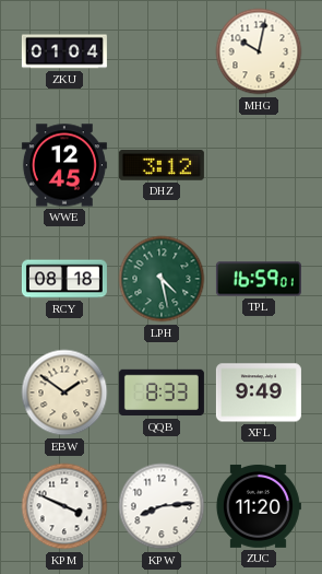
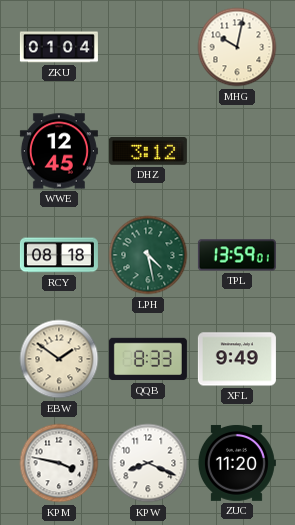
TPL: 16:59 -> 13:59
KPM: 3:49 -> 3:47
KPW: 8:14 -> 8:19
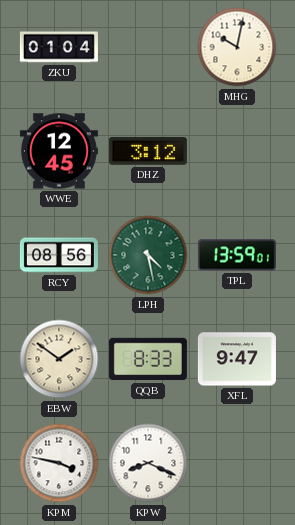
RCY: 08:18 -> 08:56
XFL: 9:49 -> 9:47
ZUC: 11:20 -> none
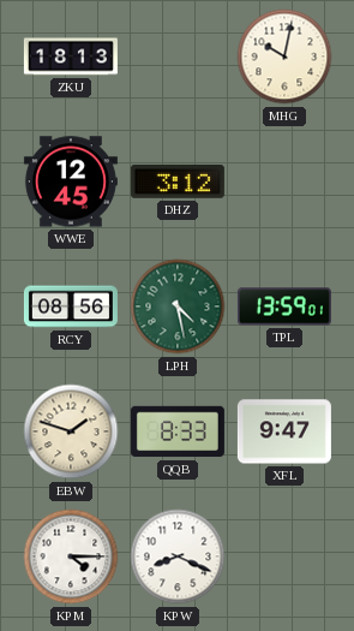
ZKU: 01:04 -> 18:13
EBW: 1:51 -> 1:48
KPM: 3:47 -> 4:15
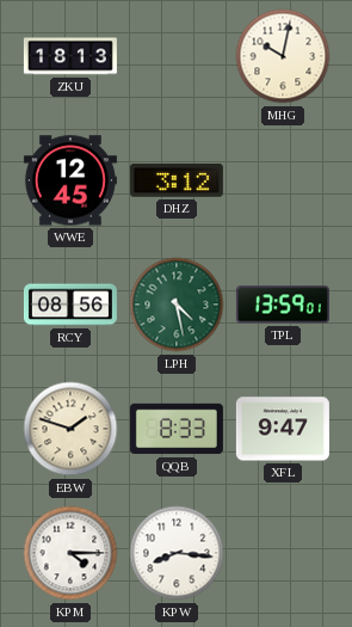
KPW: 8:19 -> 8:16
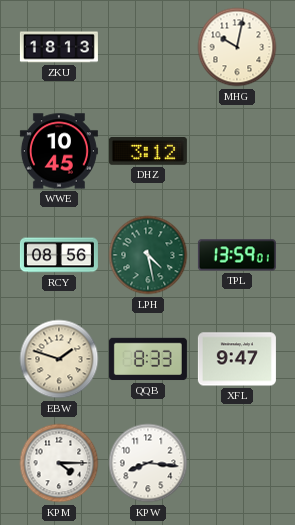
WWE: 12:45 -> 10:45
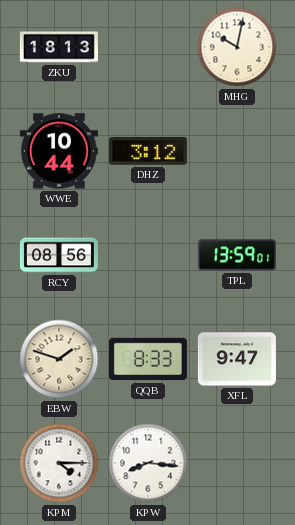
WWE: 10:45 -> 10:44
LPH: 4:28 -> none
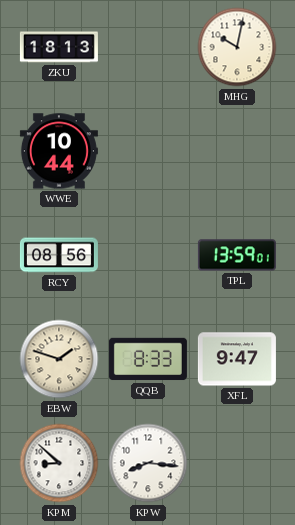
DHZ: 3:12 -> none
KPM: 4:15 -> 8:52
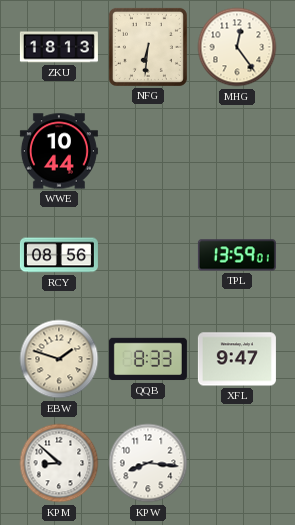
NFG: none -> 6:31
MHG: 10:02 -> 12:24
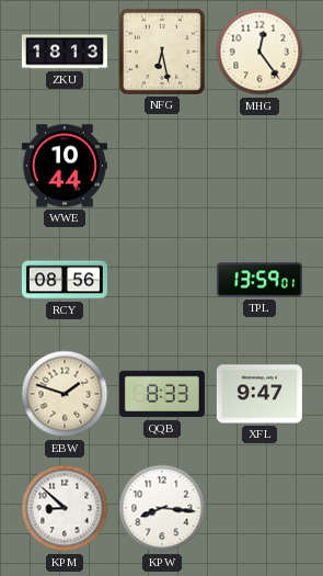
NFG: 6:31 -> 6:28
